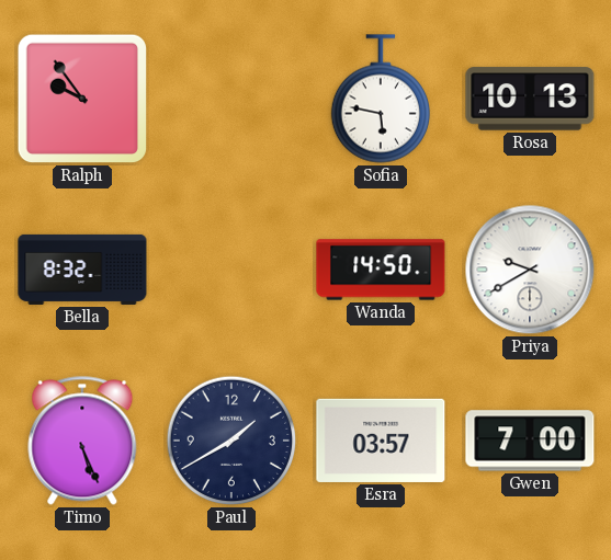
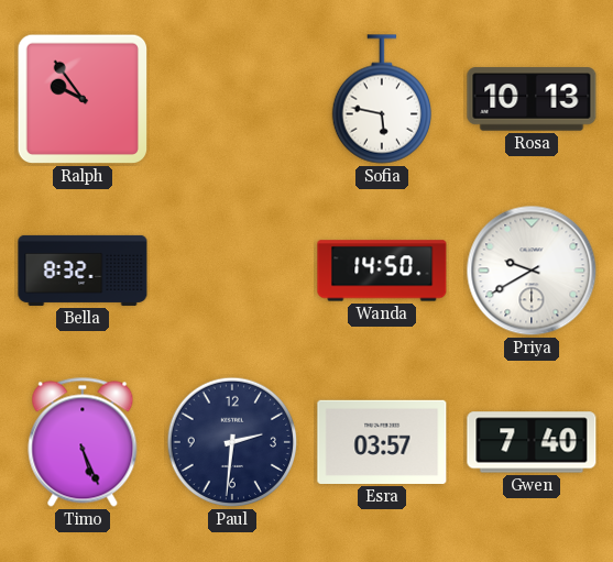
Paul: 1:40 -> 2:31
Gwen: 7:00 -> 7:40
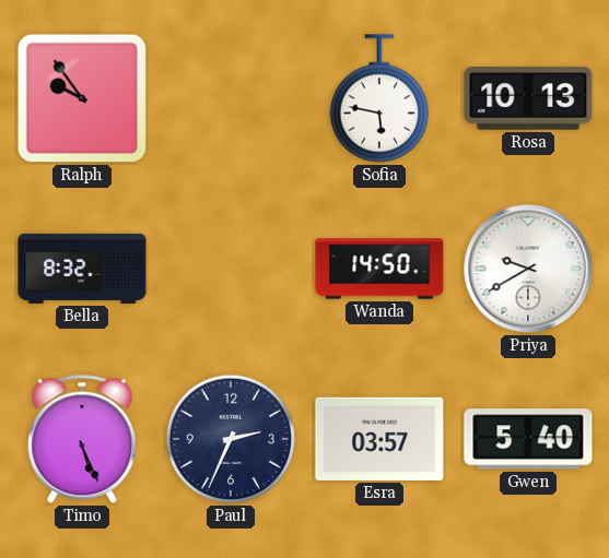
Paul: 2:31 -> 2:34
Gwen: 7:40 -> 5:40
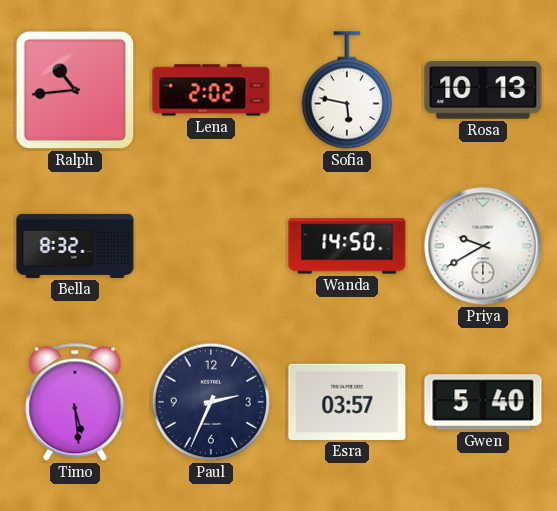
Ralph: 9:54 -> 10:44
Lena: none -> 2:02
Timo: 5:26 -> 5:29
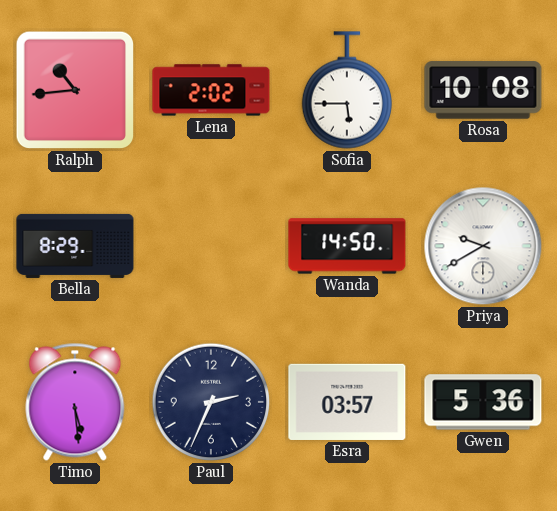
Sofia: 5:47 -> 5:45
Rosa: 10:13 -> 10:08
Bella: 8:32 -> 8:29
Gwen: 5:40 -> 5:36
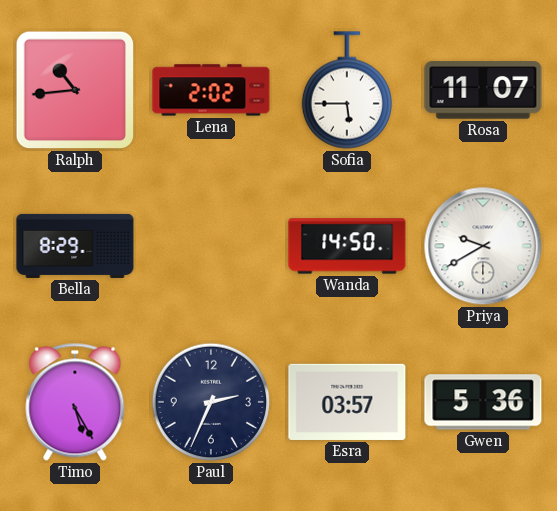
Rosa: 10:08 -> 11:07
Timo: 5:29 -> 5:25
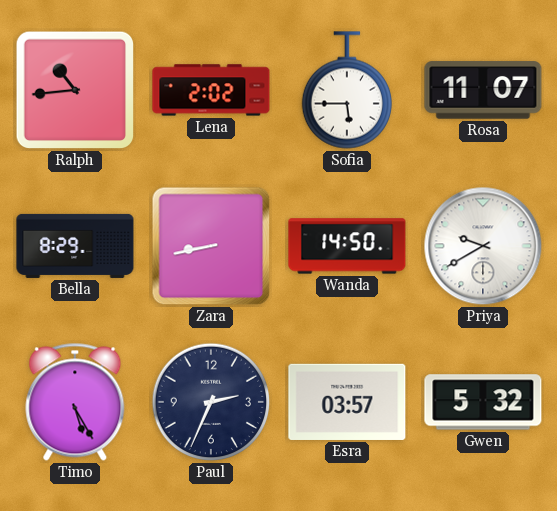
Zara: none -> 8:43
Gwen: 5:36 -> 5:32
